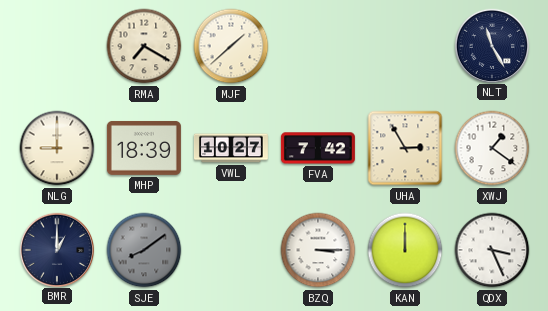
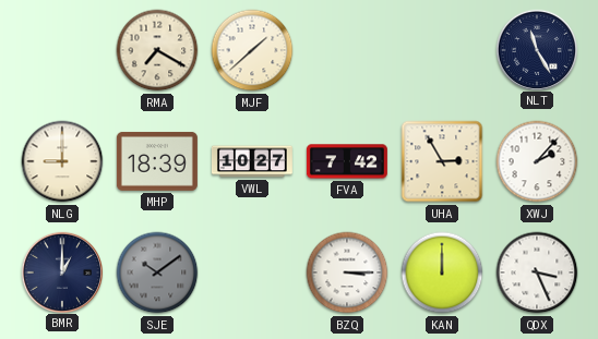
XWJ: 1:21 -> 2:07
SJE: 8:09 -> 10:09
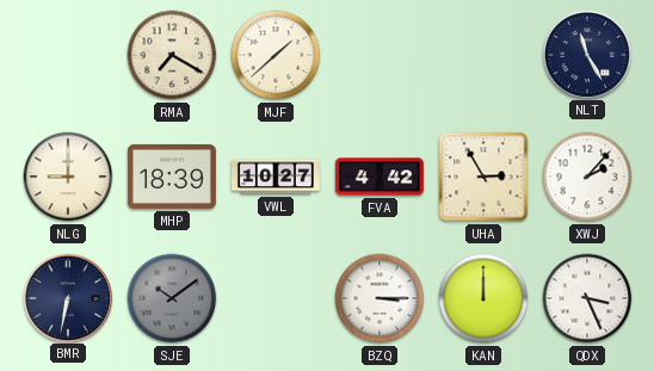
FVA: 7:42 -> 4:42
BMR: 1:00 -> 6:32
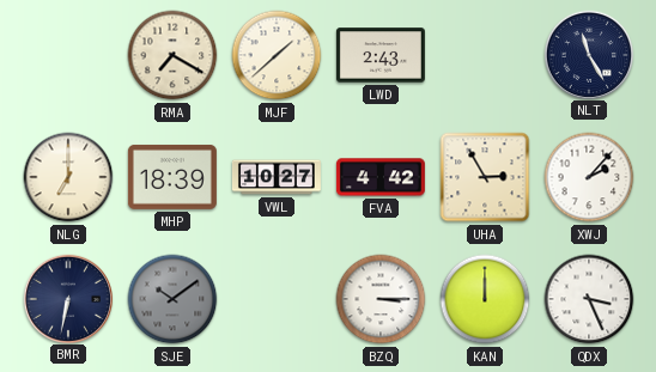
LWD: none -> 2:43
NLG: 9:00 -> 7:00
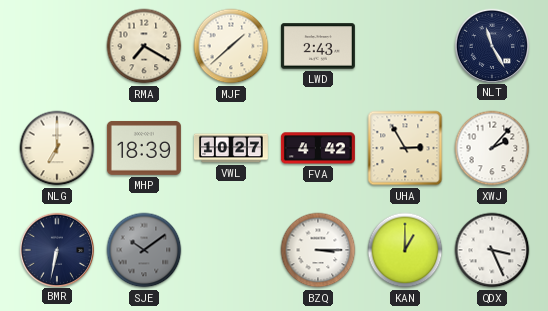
KAN: 12:00 -> 1:00
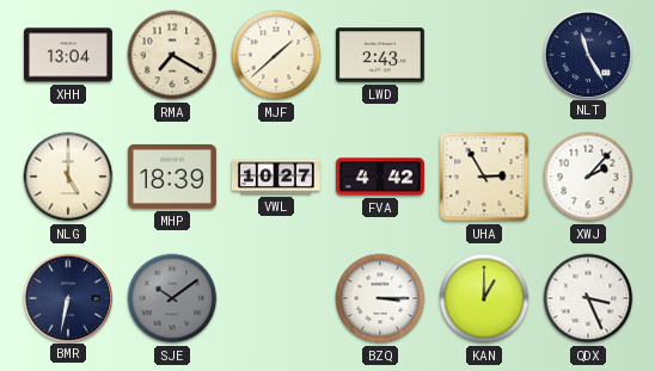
XHH: none -> 13:04
NLG: 7:00 -> 5:00
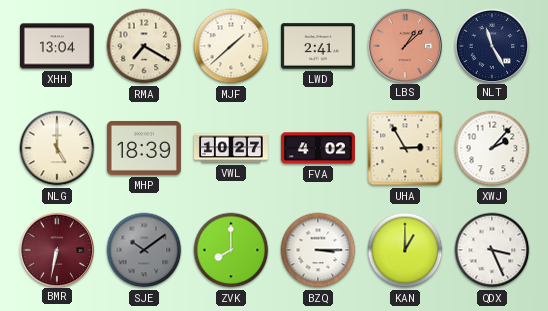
LWD: 2:43 -> 2:41
LBS: none -> 1:08
FVA: 4:42 -> 4:02
BMR dial: navy -> burgundy
ZVK: none -> 8:00
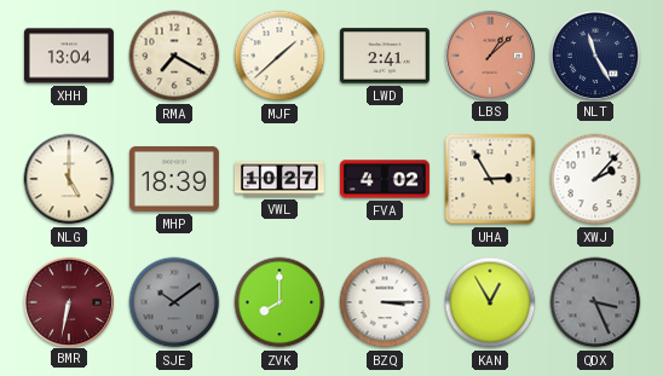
KAN: 1:00 -> 12:55
QDX dial: white -> grey
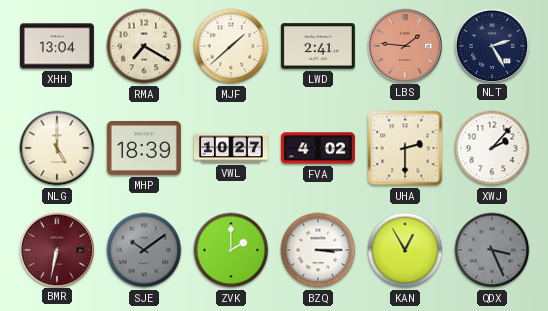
LBS: 1:08 -> 1:46
NLT: 11:25 -> 2:25
UHA: 2:55 -> 2:30
ZVK: 8:00 -> 2:00
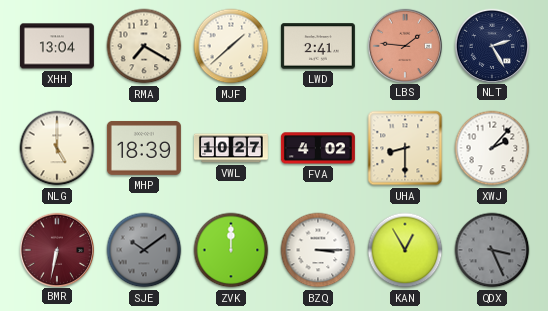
UHA: 2:30 -> 8:30
ZVK: 2:00 -> 12:00
